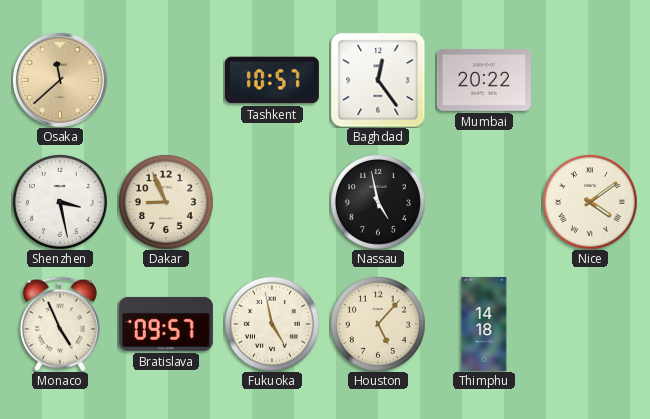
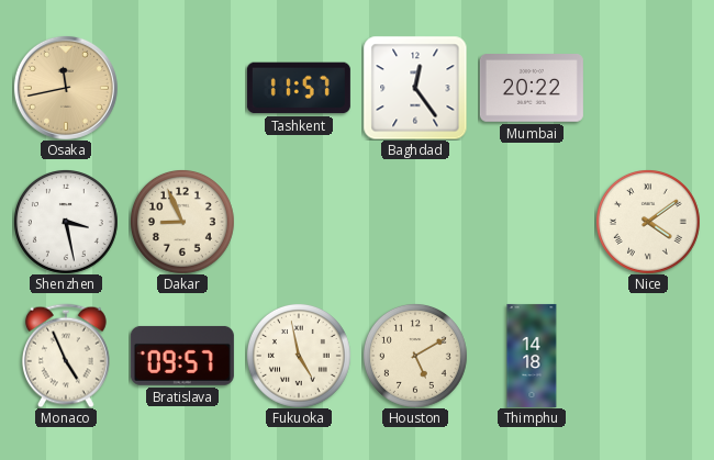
Osaka: 11:38 -> 11:43
Tashkent: 10:57 -> 11:57
Nassau: 4:58 -> none
Houston: 5:07 -> 5:10
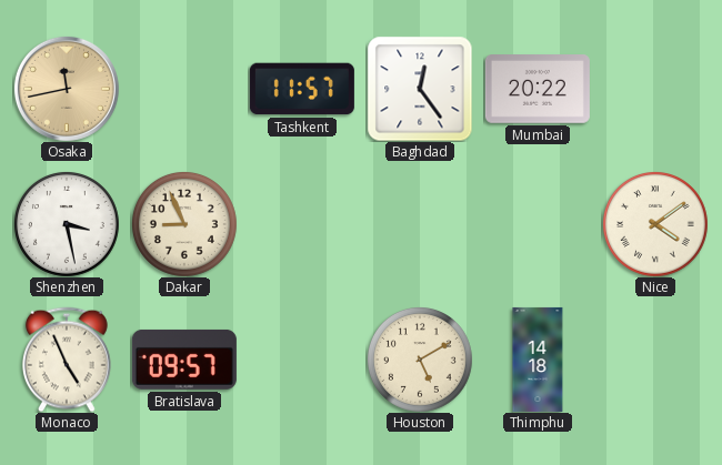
Fukuoka: 4:58 -> none
